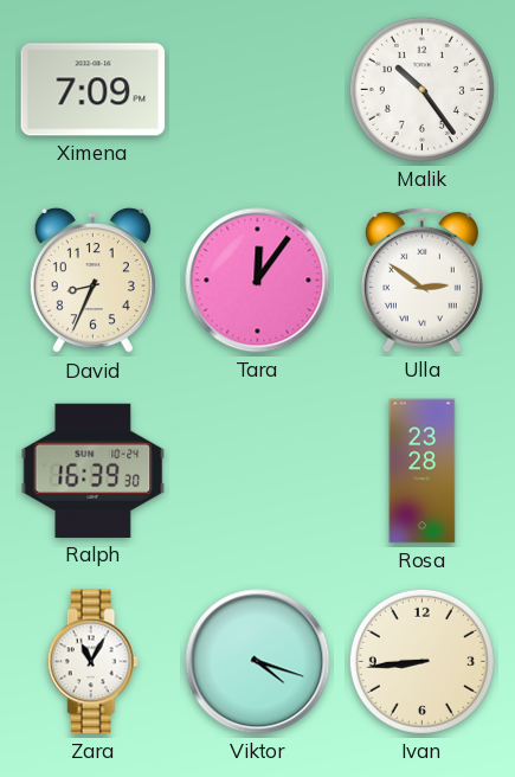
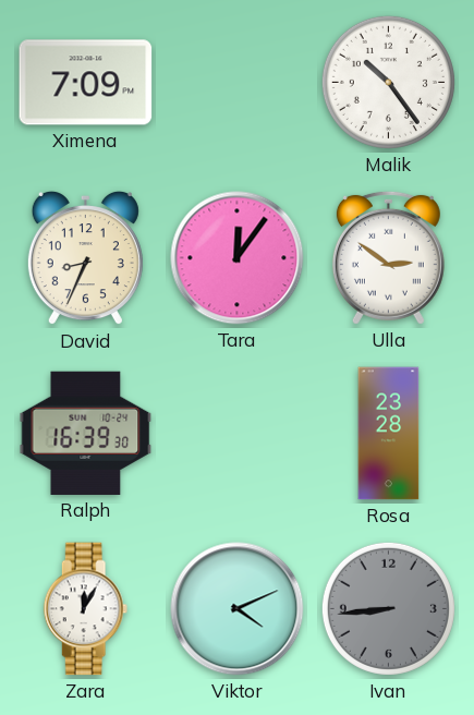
Zara: 11:05 -> 12:05
Viktor: 4:18 -> 4:11
Ivan dial: cream -> grey
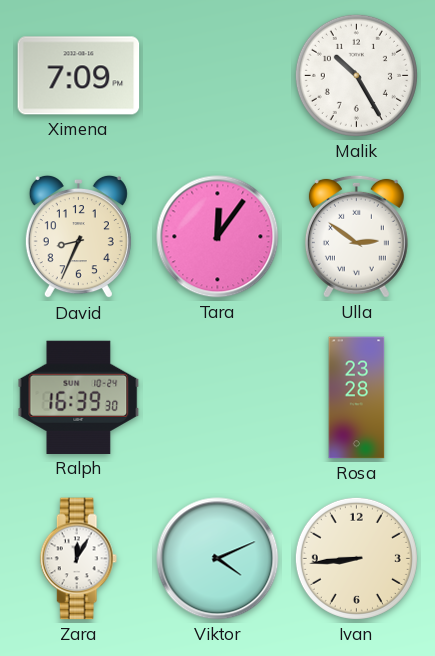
Malik: 10:24 -> 10:25
Ivan dial: grey -> cream
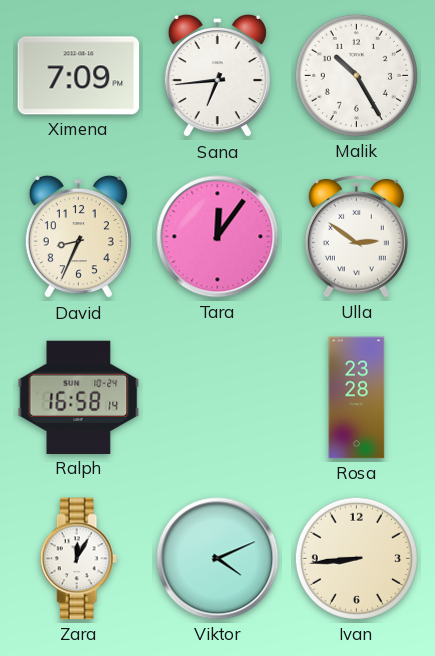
Sana: none -> 6:44
Ralph: 16:39 -> 16:58
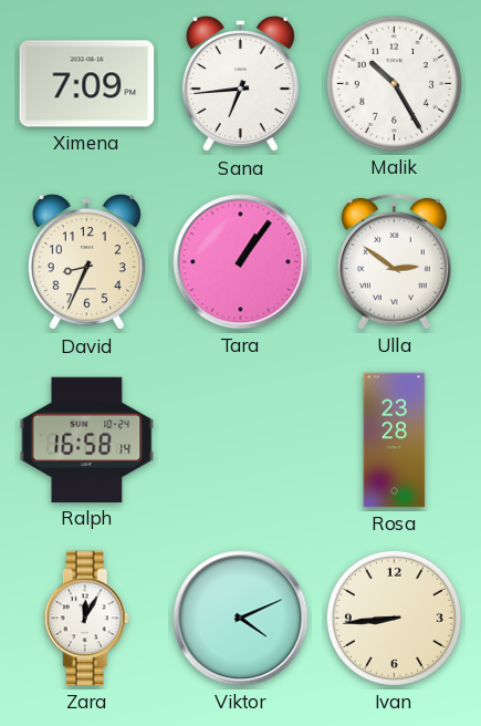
Tara: 12:06 -> 1:06
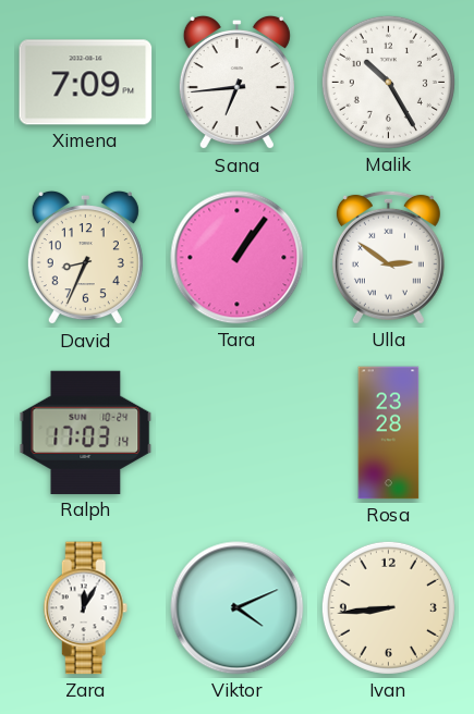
Ralph: 16:58 -> 17:03
